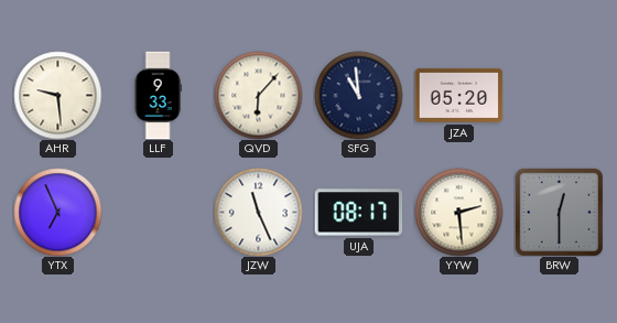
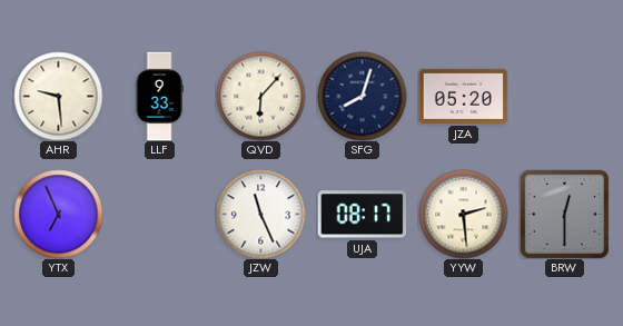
SFG: 10:59 -> 8:03
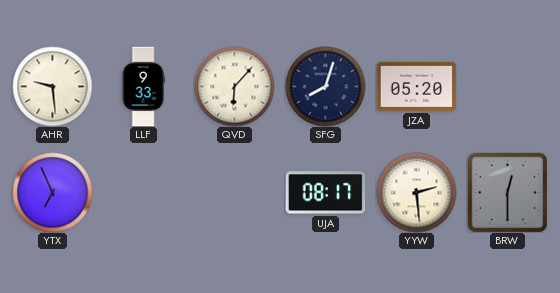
JZW: 11:26 -> none
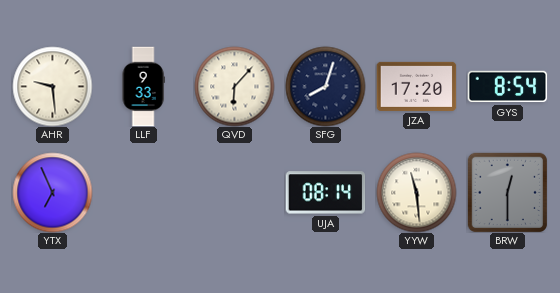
JZA: 05:20 -> 17:20
GYS: none -> 8:54
UJA: 08:17 -> 08:14
YYW: 2:29 -> 11:29
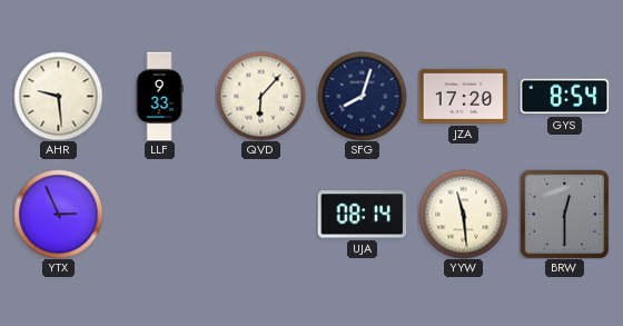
YTX: 6:56 -> 2:56
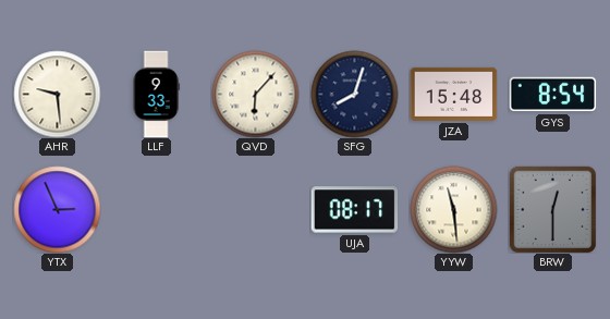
JZA: 17:20 -> 15:48
UJA: 08:14 -> 08:17
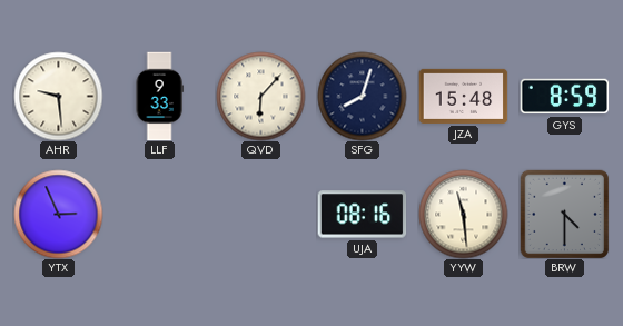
GYS: 8:54 -> 8:59
UJA: 08:17 -> 08:16
BRW: 12:30 -> 4:30
